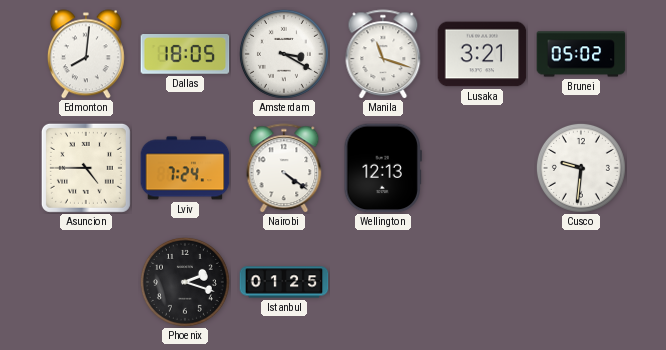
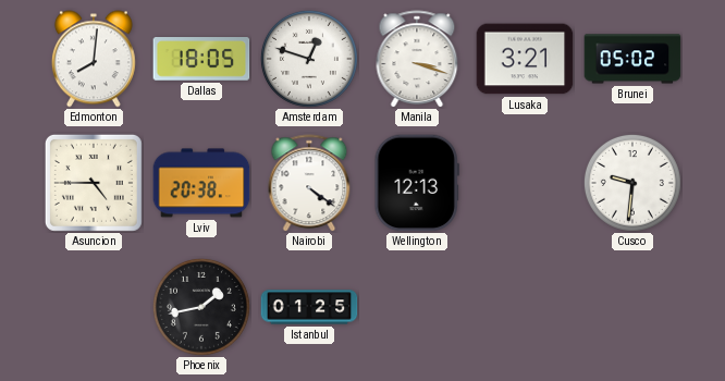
Amsterdam: 3:20 -> 12:48
Manila: 11:18 -> 3:18
Lviv: 7:24 -> 20:38
Phoenix: 2:18 -> 1:43
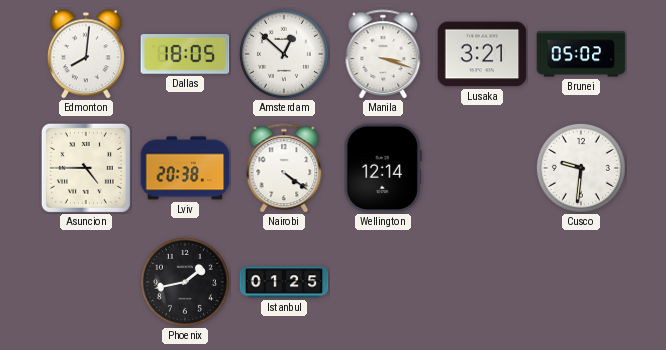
Amsterdam: 12:48 -> 12:52
Wellington: 12:13 -> 12:14
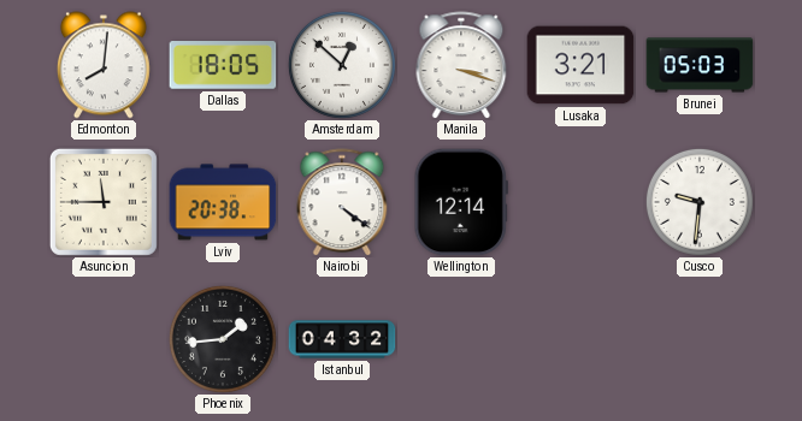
Brunei: 05:02 -> 05:03
Asuncion: 4:45 -> 11:45
Phoenix: 1:43 -> 1:44
Istanbul: 01:25 -> 04:32
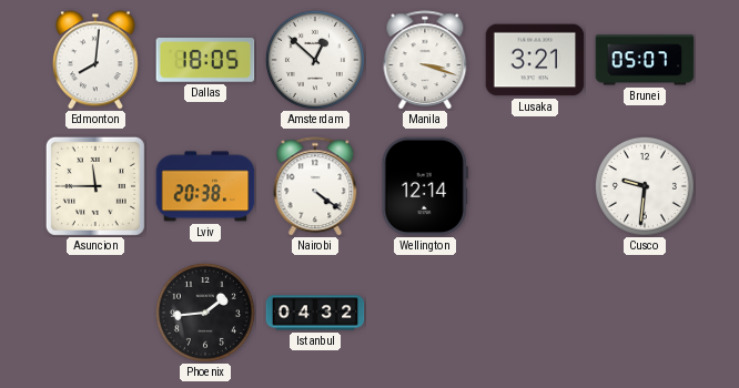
Brunei: 05:03 -> 05:07
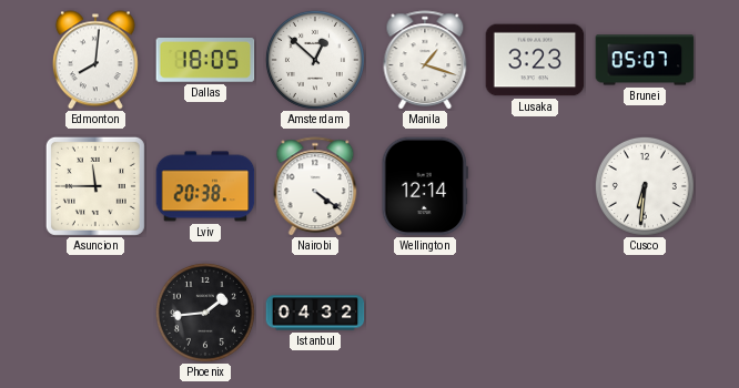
Manila: 3:18 -> 1:18
Lusaka: 3:21 -> 3:23
Cusco: 9:31 -> 6:31
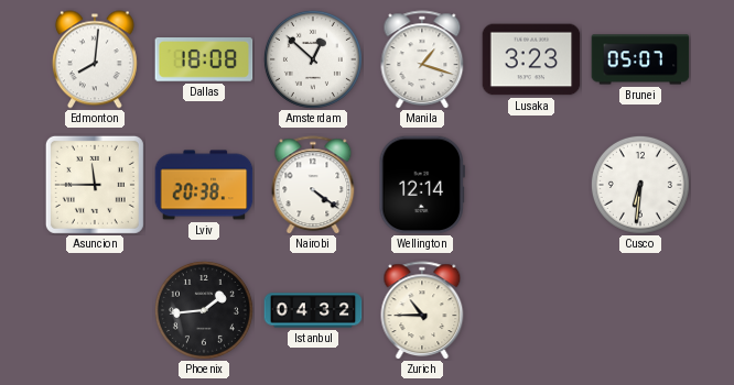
Dallas: 18:05 -> 18:08
Zurich: none -> 10:45
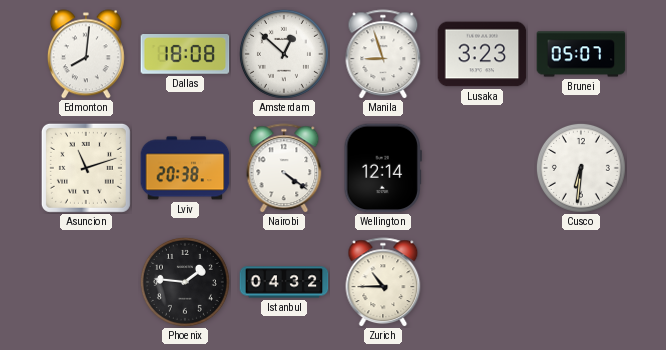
Manila: 1:18 -> 8:57
Asuncion: 11:45 -> 11:12
Phoenix: 1:44 -> 1:46
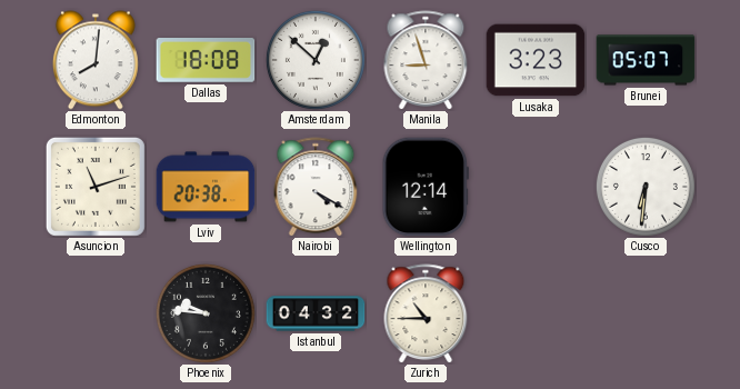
Nairobi: 4:21 -> 4:20
Phoenix: 1:46 -> 9:46
